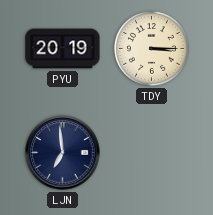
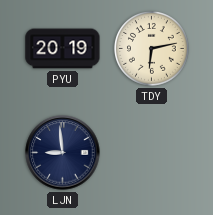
TDY: 3:15 -> 6:13
LJN: 6:59 -> 8:59
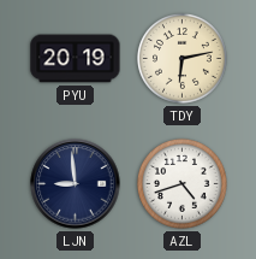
AZL: none -> 4:42
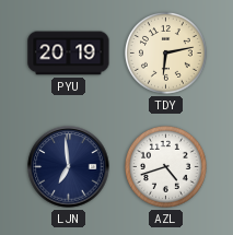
LJN: 8:59 -> 6:59
